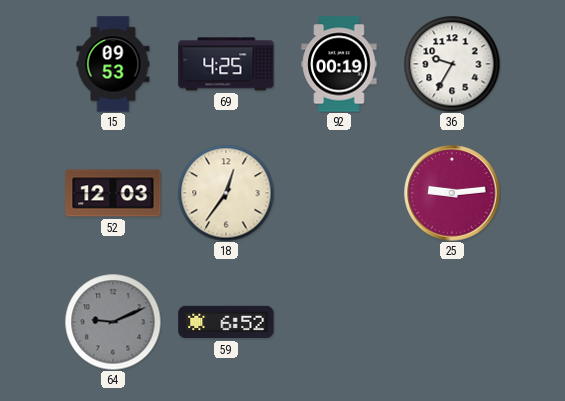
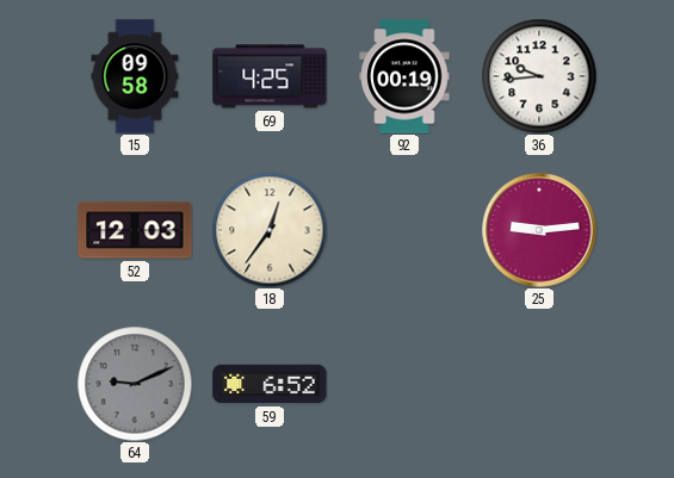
15: 09:53 -> 09:58
36: 9:35 -> 9:44
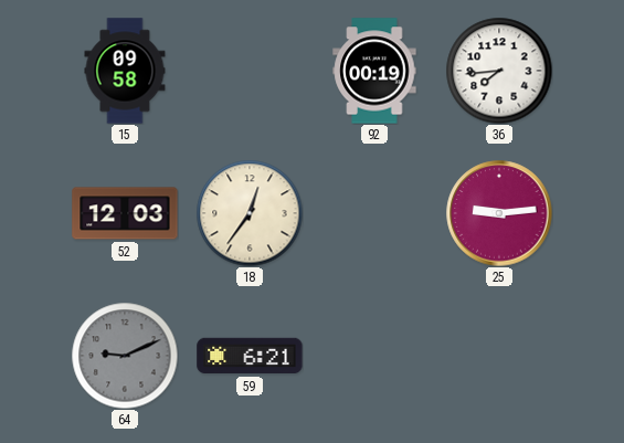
69: 4:25 -> none
36: 9:44 -> 7:44
59: 6:52 -> 6:21
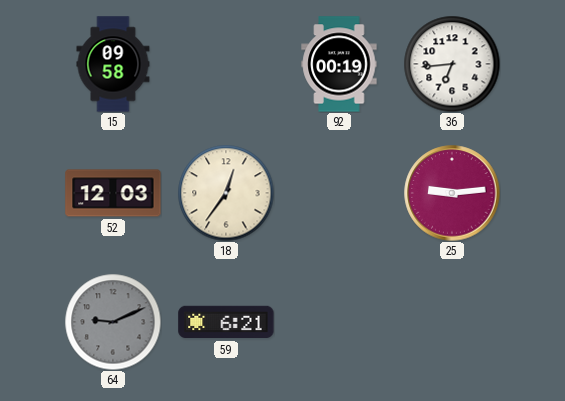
36: 7:44 -> 6:44
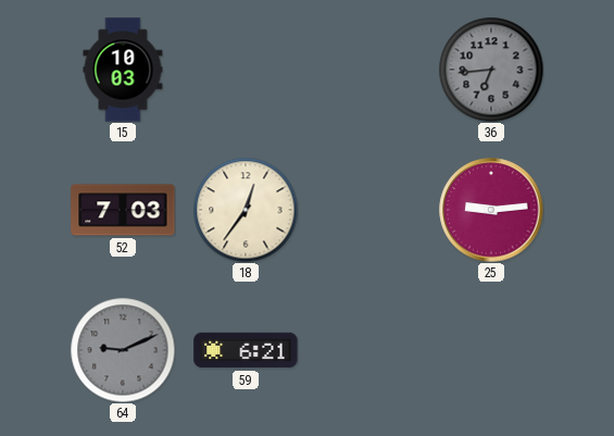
15: 09:58 -> 10:03
92: 00:19 -> none
36 dial: white -> grey
52: 12:03 -> 7:03
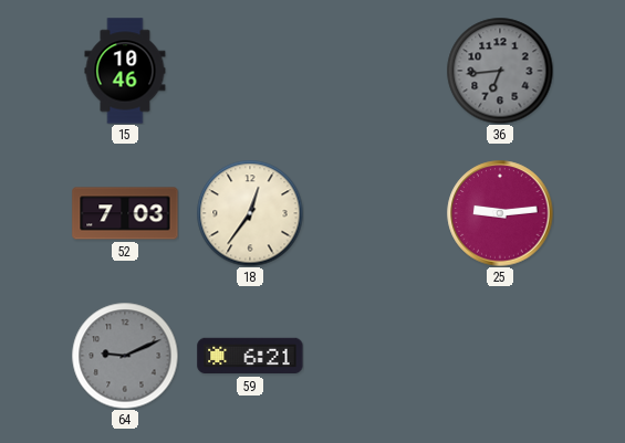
15: 10:03 -> 10:46
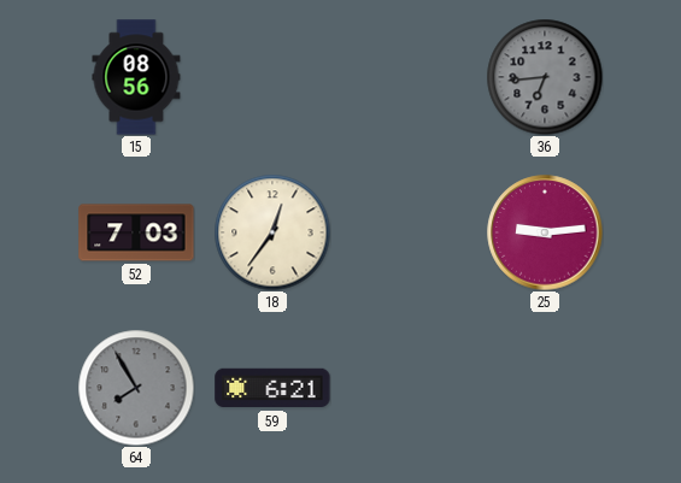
15: 10:46 -> 08:56
64: 9:11 -> 7:55
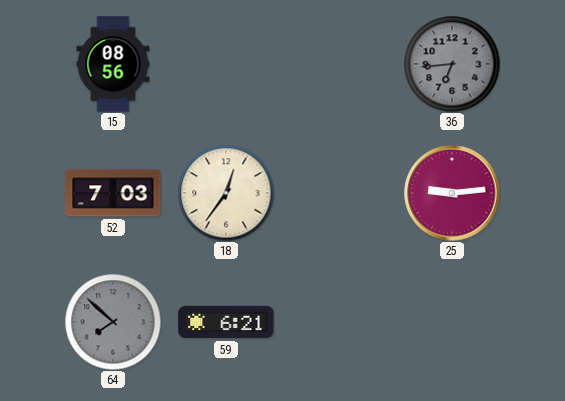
64: 7:55 -> 7:52
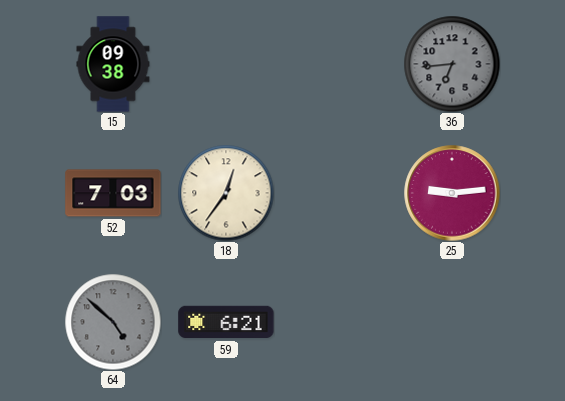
15: 08:56 -> 09:38
64: 7:52 -> 4:52
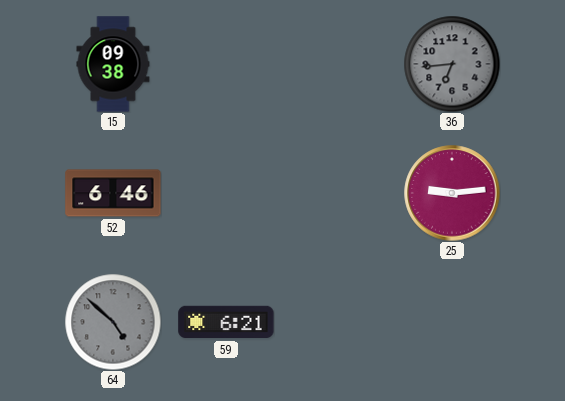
52: 7:03 -> 6:46
18: 12:36 -> none
